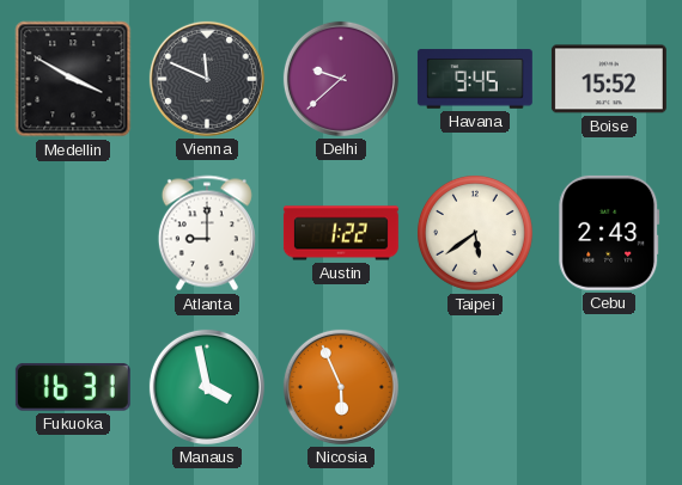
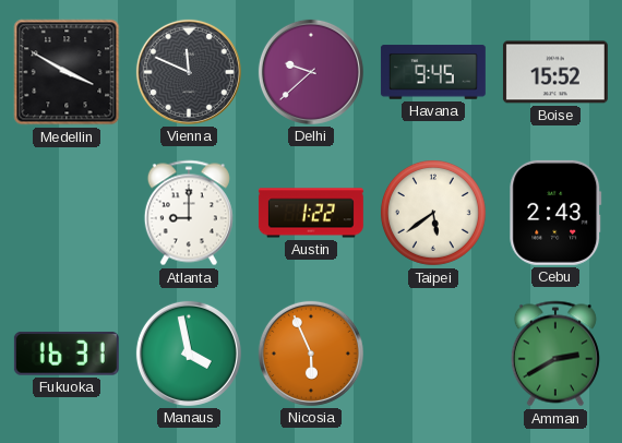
Amman: none -> 2:40
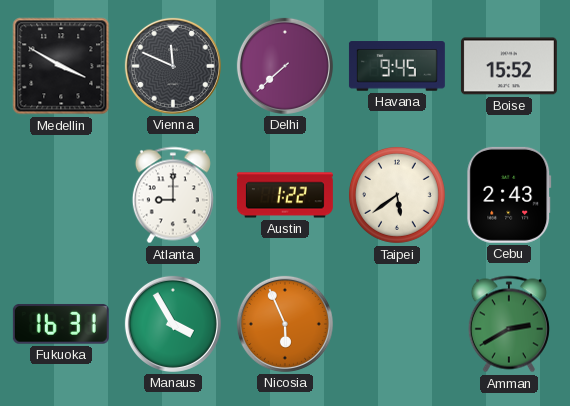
Delhi: 9:38 -> 7:38
Manaus: 3:58 -> 3:55
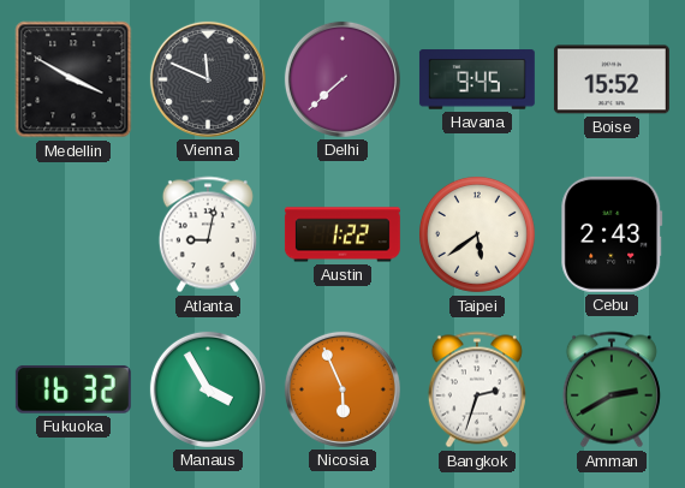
Atlanta: 9:00 -> 9:02
Fukuoka: 16:31 -> 16:32
Bangkok: none -> 2:33
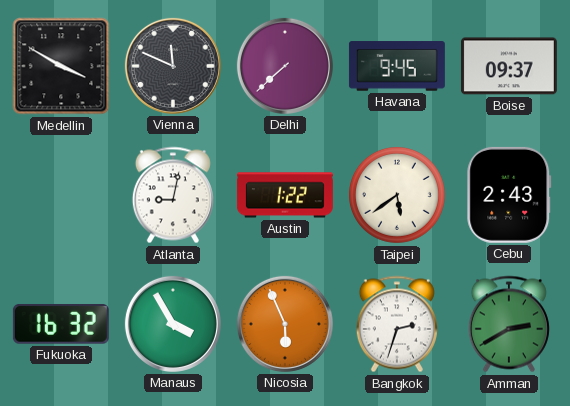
Boise: 15:52 -> 09:37
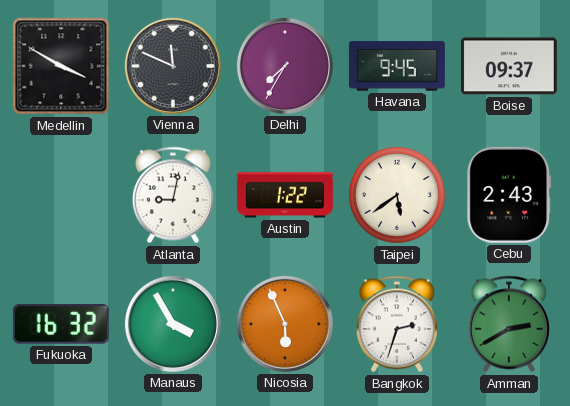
Delhi: 7:38 -> 7:35
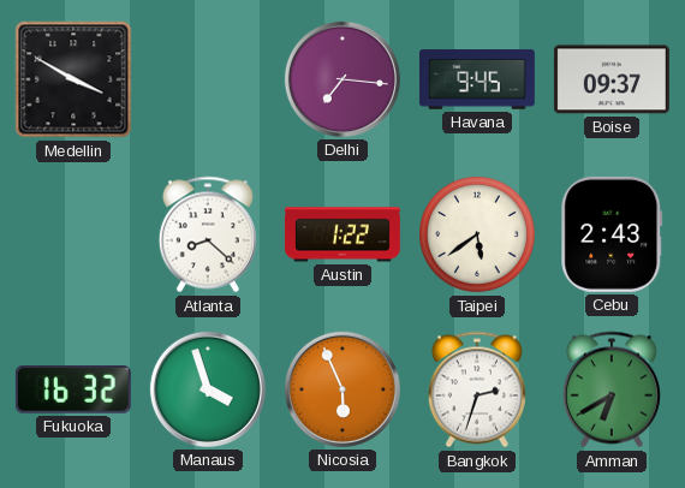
Vienna: 11:49 -> none
Delhi: 7:35 -> 7:16
Atlanta: 9:02 -> 8:22
Manaus: 3:55 -> 3:57
Amman: 2:40 -> 6:40
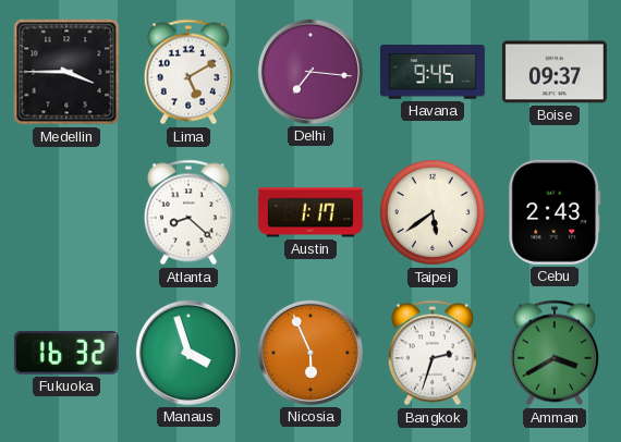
Medellin: 3:50 -> 3:45
Lima: none -> 5:10
Austin: 1:22 -> 1:17
Amman: 6:40 -> 3:40
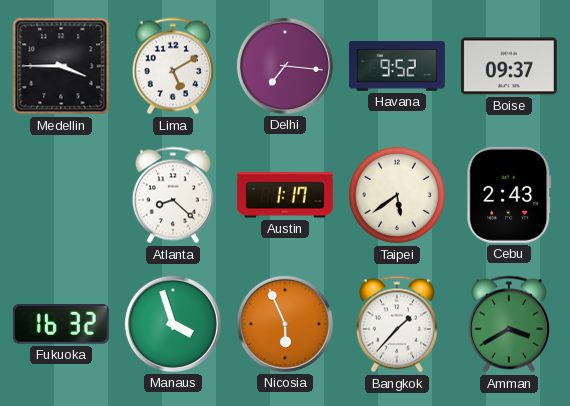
Havana: 9:45 -> 9:52
Bangkok: 2:33 -> 1:37
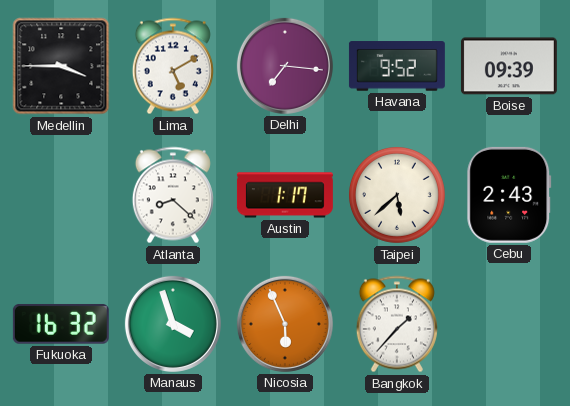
Boise: 09:37 -> 09:39
Taipei: 5:39 -> 5:38
Amman: 3:40 -> none
